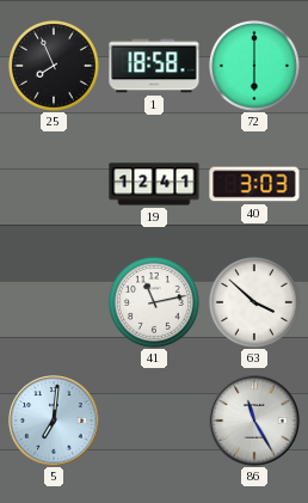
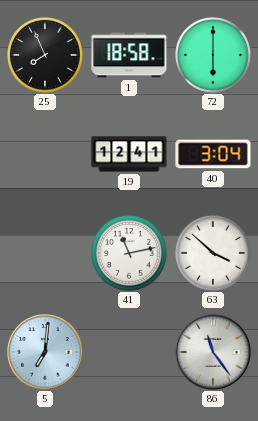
40: 3:03 -> 3:04
86: 11:25 -> 11:24
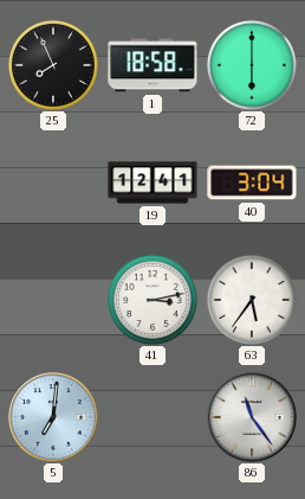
41: 11:13 -> 3:13
63: 3:52 -> 5:36
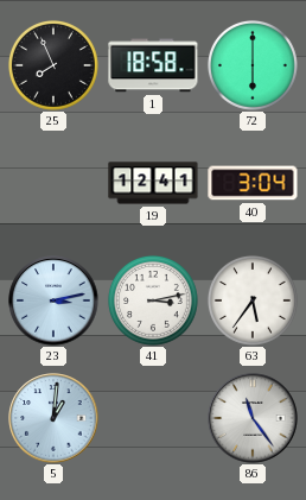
23: none -> 3:13
5: 7:01 -> 1:01
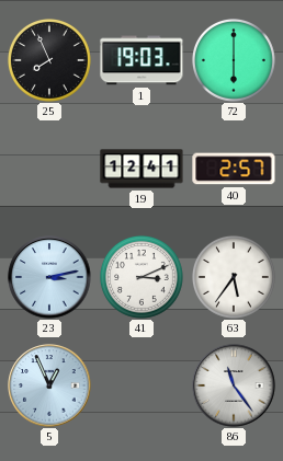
1: 18:58 -> 19:03
40: 3:04 -> 2:57
41: 3:13 -> 3:11
5: 1:01 -> 12:56
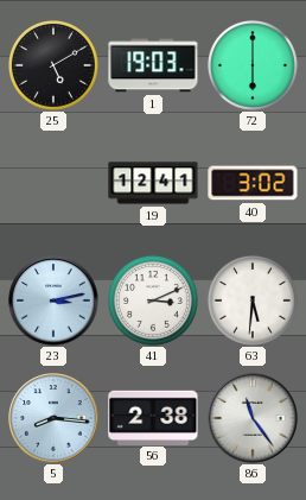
25: 7:56 -> 5:10
40: 2:57 -> 3:02
63: 5:36 -> 5:31
5: 12:56 -> 8:16
56: none -> 2:38
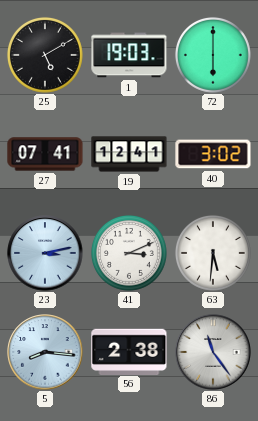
27: none -> 07:41
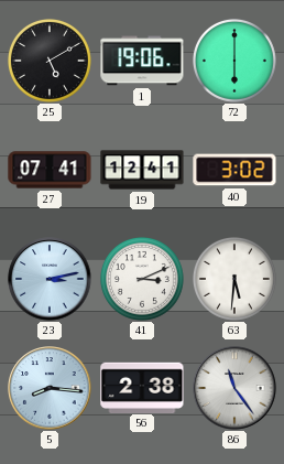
1: 19:03 -> 19:06
